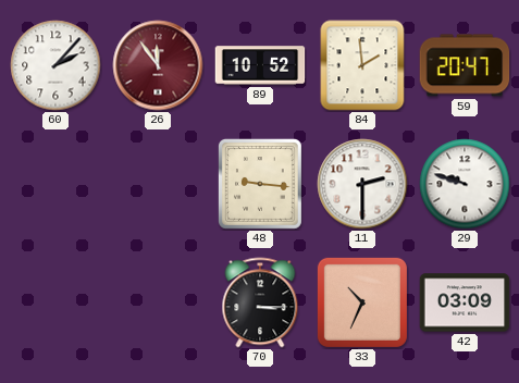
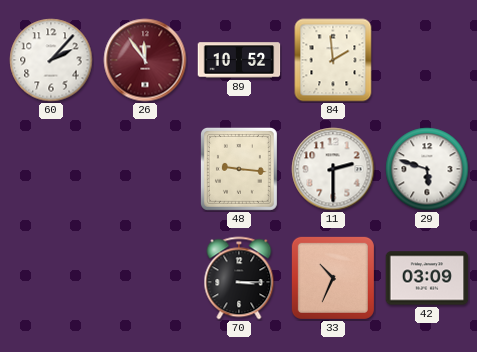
59: 20:47 -> none
29: 9:48 -> 5:48
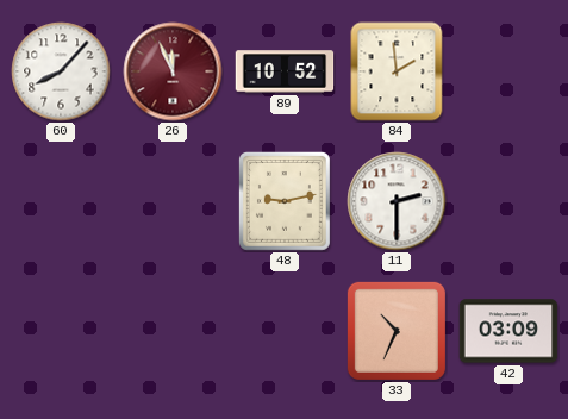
60: 2:07 -> 8:07
26: 11:54 -> 11:56
48: 9:16 -> 9:13
29: 5:48 -> none
70: 3:15 -> none
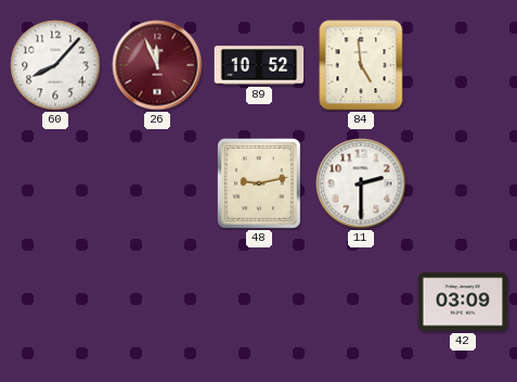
84: 1:59 -> 4:59
33: 10:34 -> none
